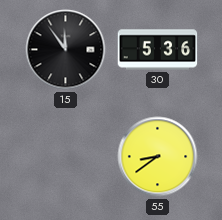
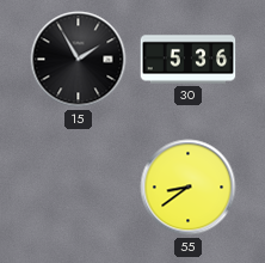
15: 11:54 -> 1:55
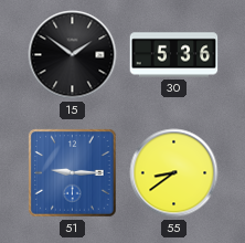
15: 1:55 -> 1:51
51: none -> 9:15
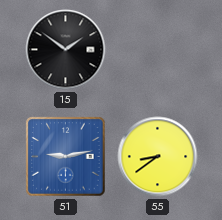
30: 5:36 -> none
51: 9:15 -> 9:13
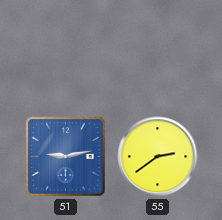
15: 1:51 -> none
55: 8:39 -> 2:39
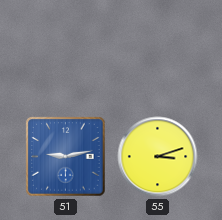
55: 2:39 -> 3:12
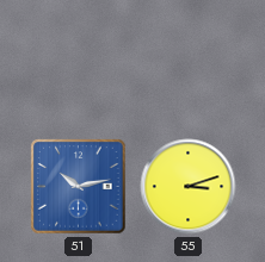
51: 9:13 -> 10:13
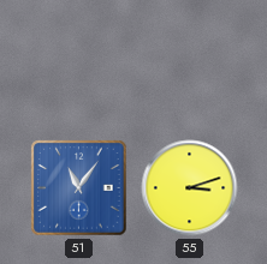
51: 10:13 -> 11:06
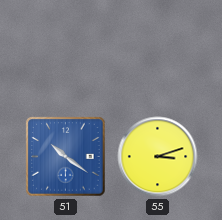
51: 11:06 -> 10:21
